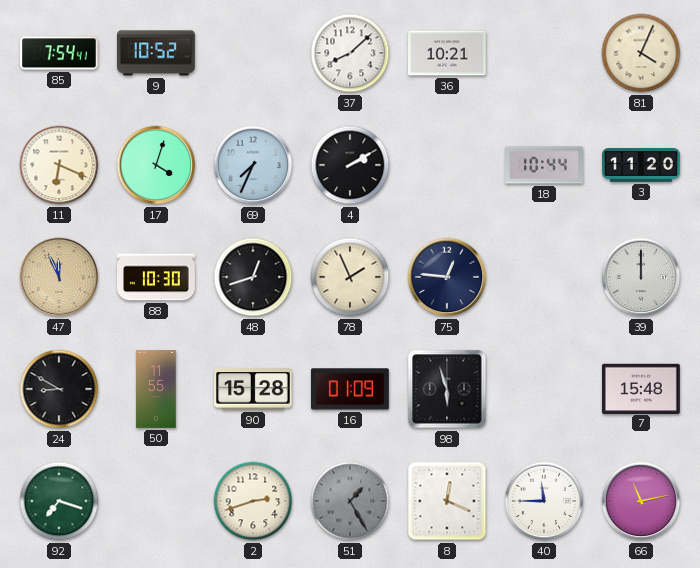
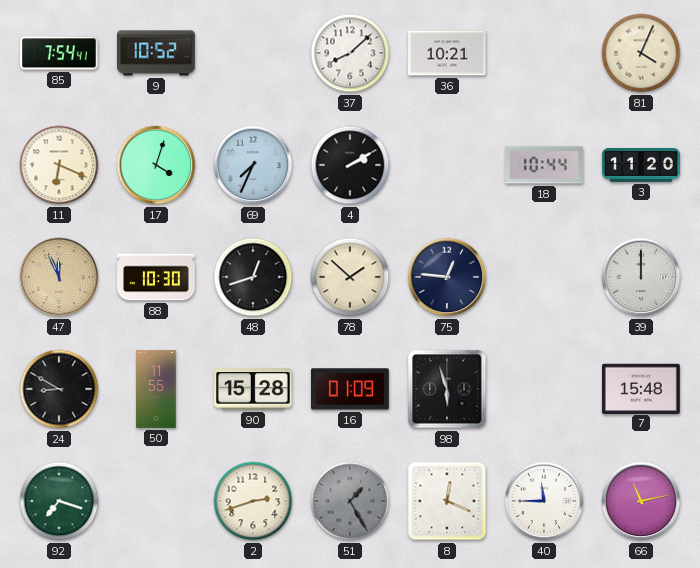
78: 1:56 -> 1:52
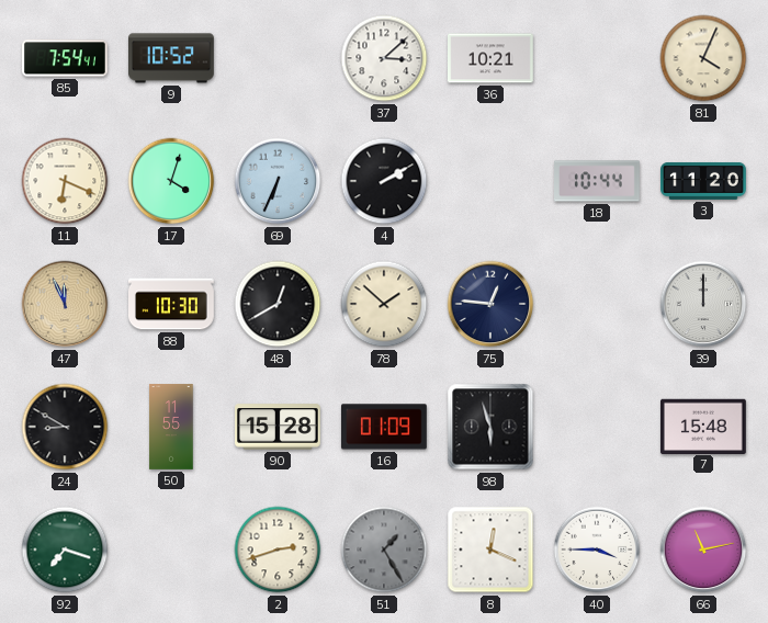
37: 8:08 -> 3:08
69: 7:34 -> 6:34
48: 12:42 -> 12:40
40: 11:45 -> 3:45
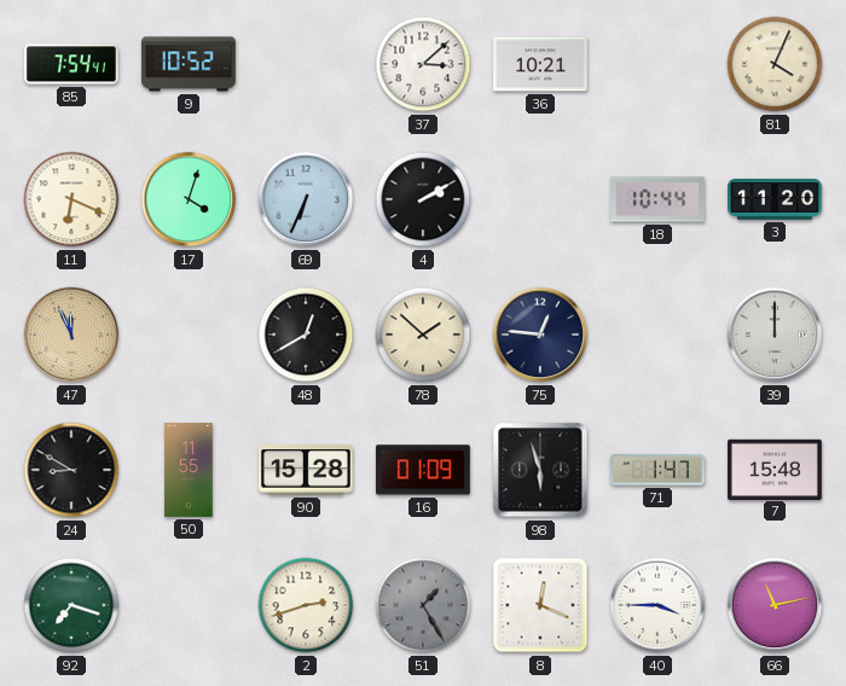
88: 10:30 -> none
71: none -> 1:47
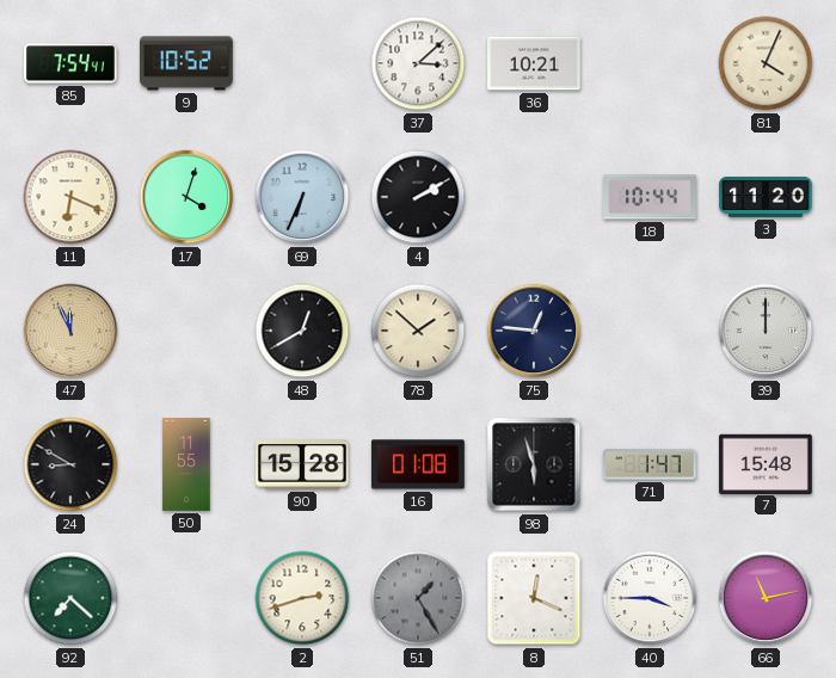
16: 01:09 -> 01:08
92: 7:18 -> 7:22
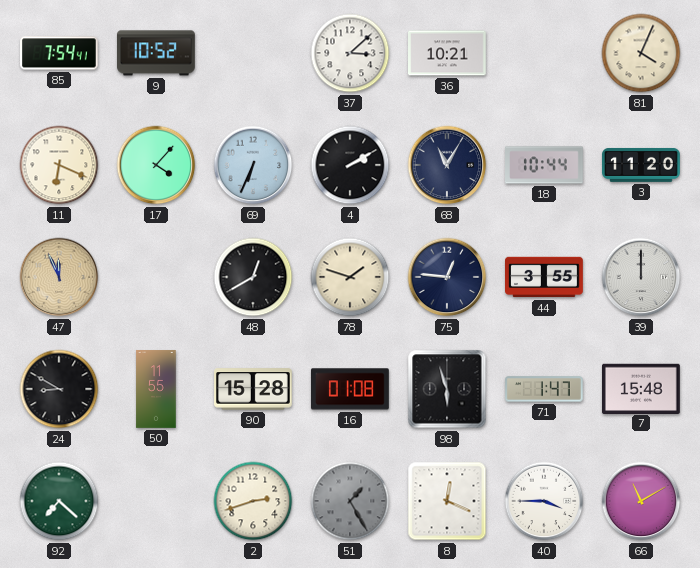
17: 4:03 -> 4:07
68: none -> 11:05
78: 1:52 -> 1:48
44: none -> 3:55
66: 11:13 -> 11:10
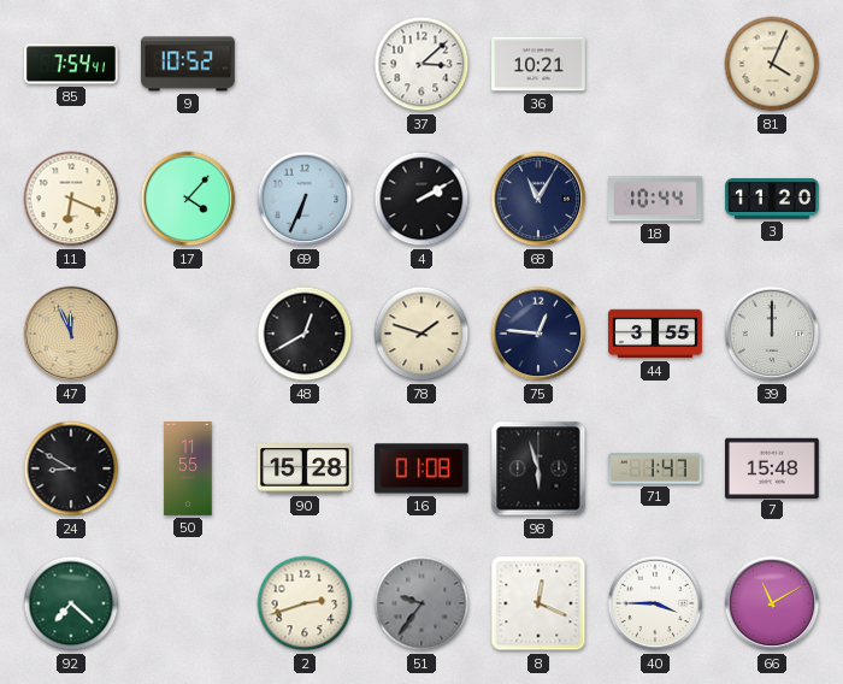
51: 1:25 -> 9:36
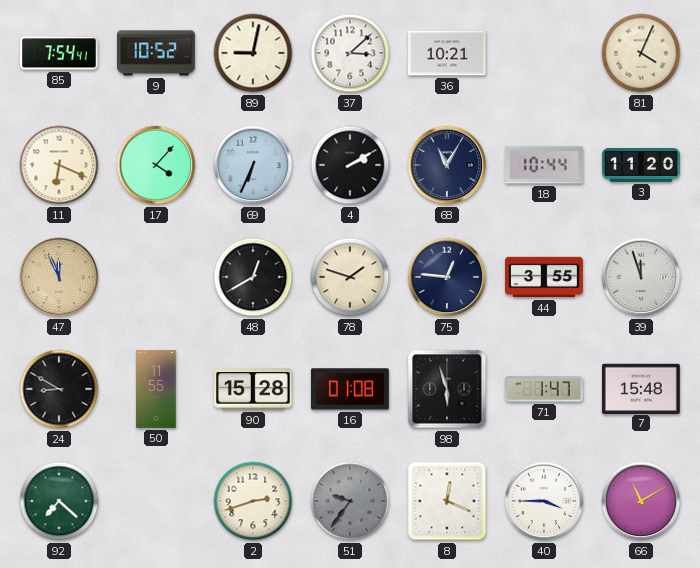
89: none -> 9:02
39: 12:00 -> 11:57
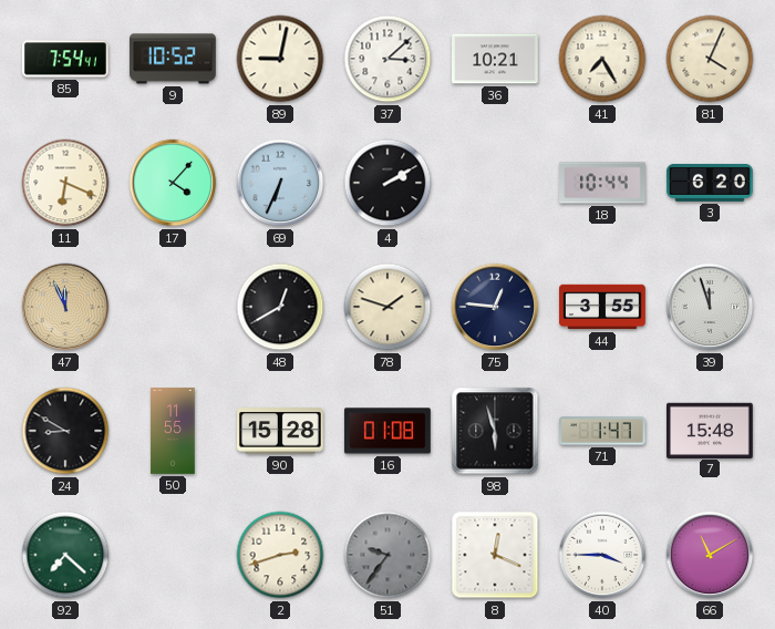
41: none -> 7:25
68: 11:05 -> none
3: 11:20 -> 6:20
